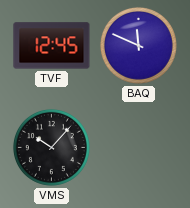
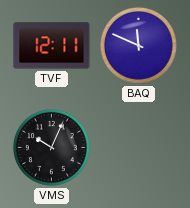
TVF: 12:45 -> 12:11
VMS: 10:07 -> 10:04
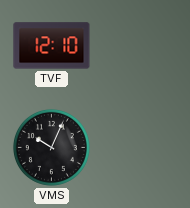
TVF: 12:11 -> 12:10
BAQ: 11:49 -> none
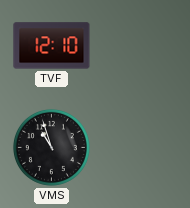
VMS: 10:04 -> 10:57
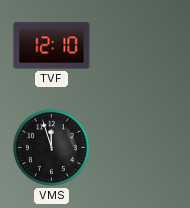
VMS: 10:57 -> 11:57
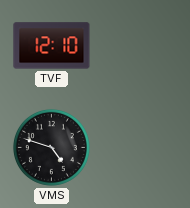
VMS: 11:57 -> 4:48
